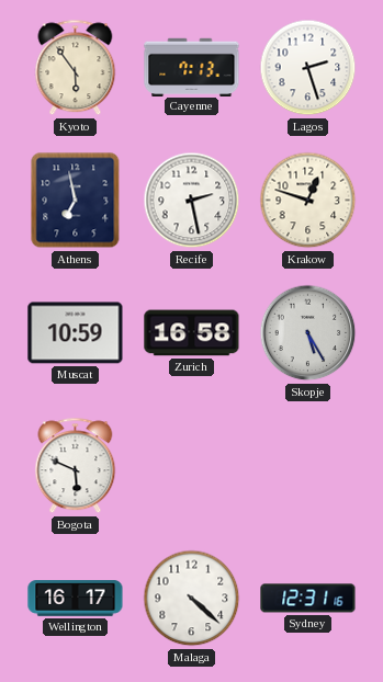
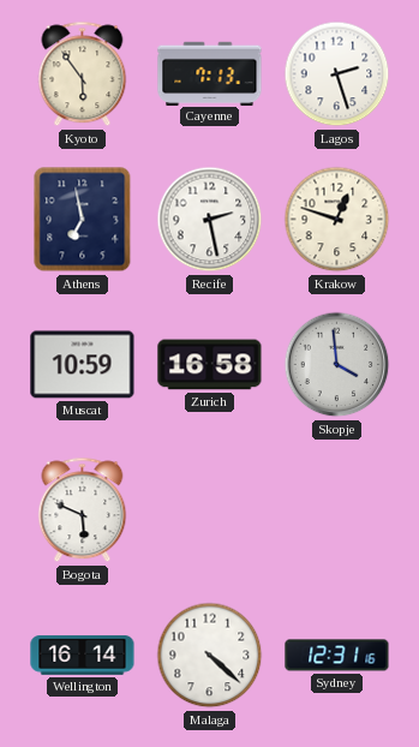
Skopje: 5:25 -> 3:59
Wellington: 16:17 -> 16:14
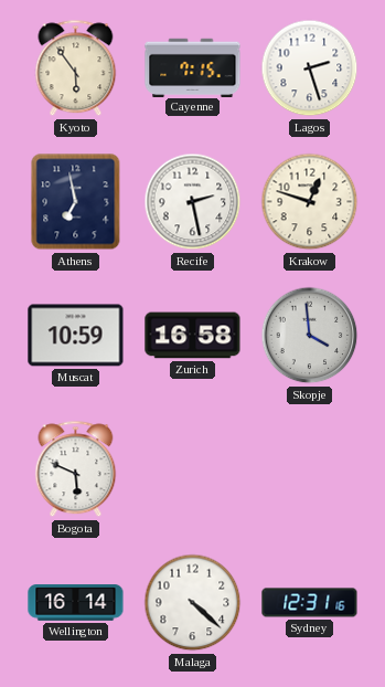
Cayenne: 7:13 -> 7:15
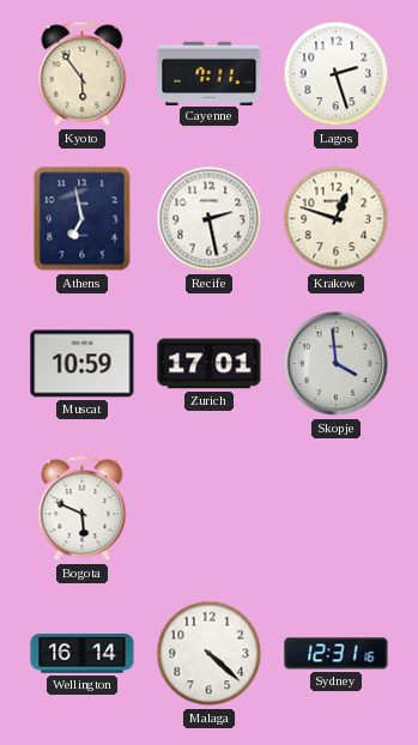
Cayenne: 7:15 -> 7:11
Zurich: 16:58 -> 17:01
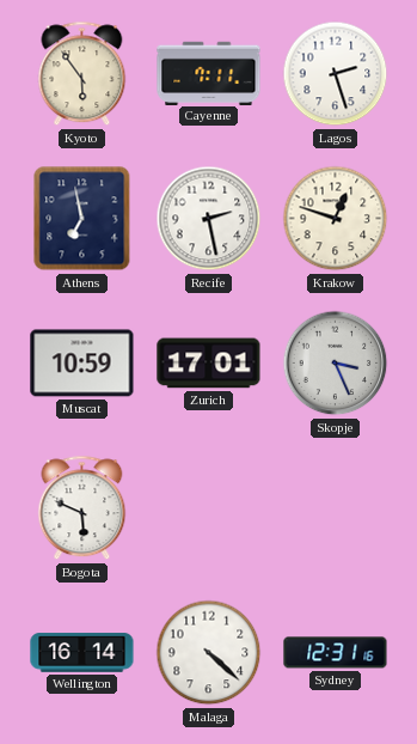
Skopje: 3:59 -> 3:26
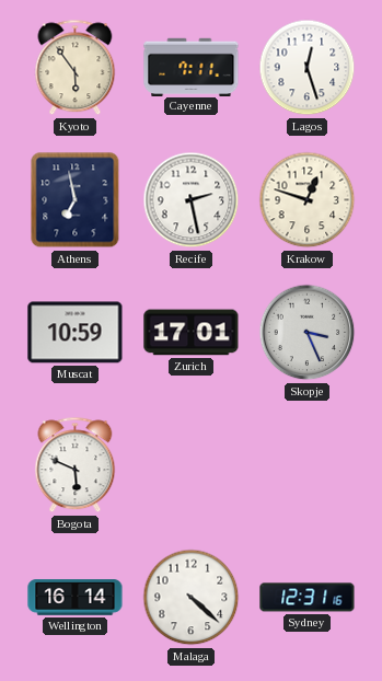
Lagos: 2:27 -> 12:27
